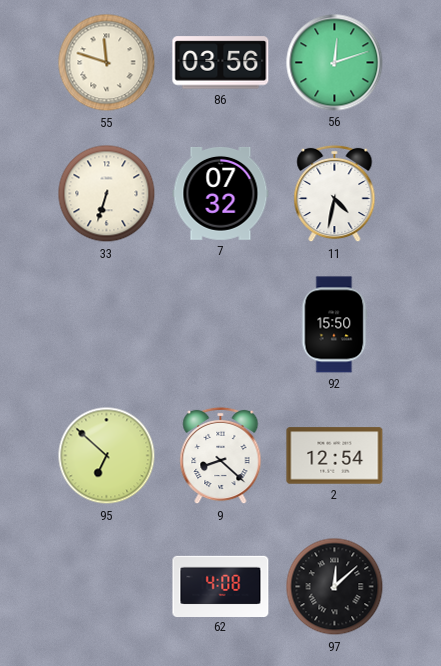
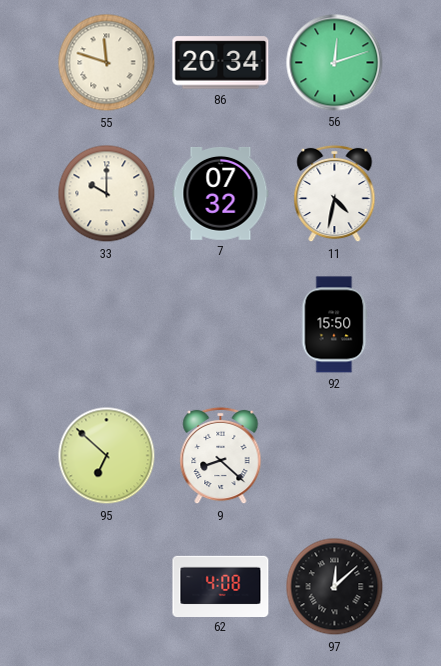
86: 03:56 -> 20:34
33: 6:33 -> 10:00
2: 12:54 -> none
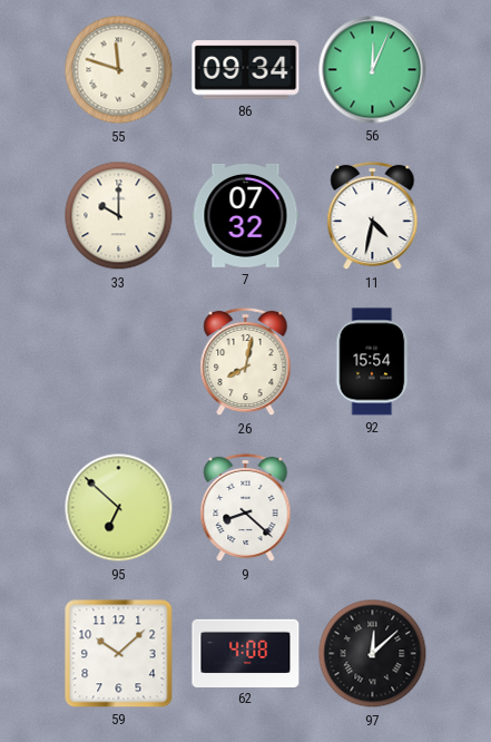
86: 20:34 -> 09:34
56: 12:12 -> 12:04
26: none -> 8:02
92: 15:50 -> 15:54
59: none -> 10:08
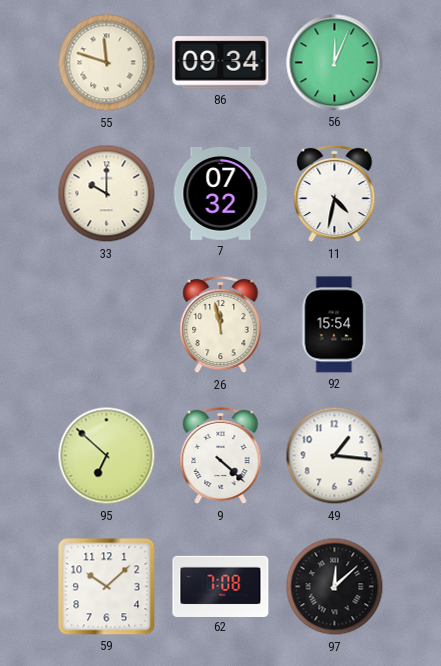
26: 8:02 -> 11:58
9: 8:22 -> 4:22
49: none -> 1:16
62: 4:08 -> 7:08
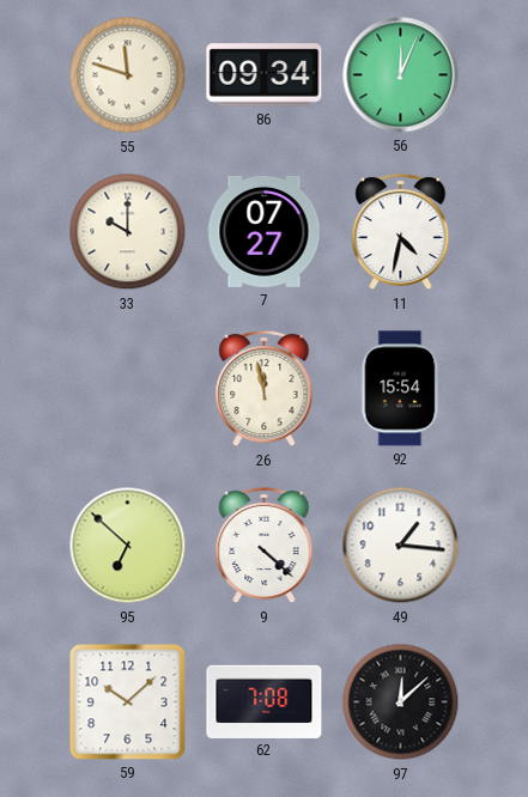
7: 07:32 -> 07:27
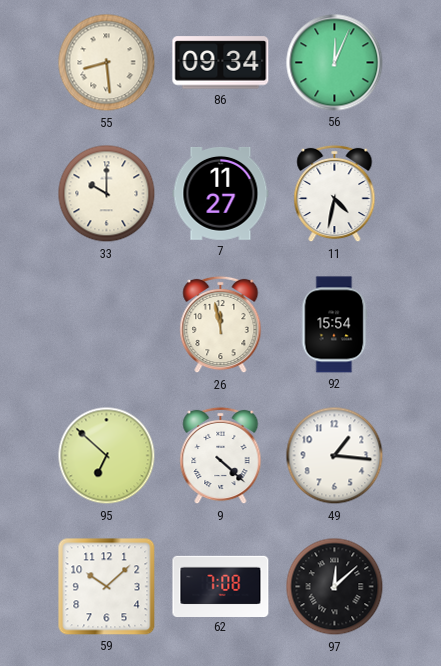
55: 11:48 -> 8:29
7: 07:27 -> 11:27
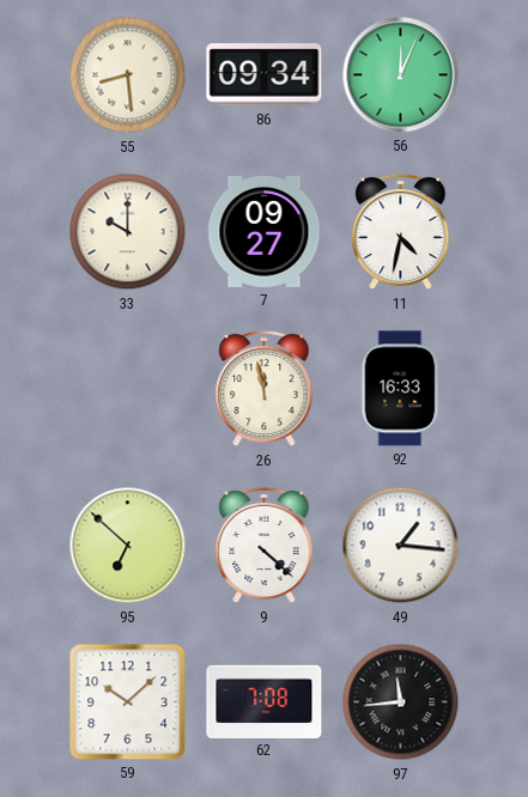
7: 11:27 -> 09:27
92: 15:54 -> 16:33
97: 12:08 -> 11:44
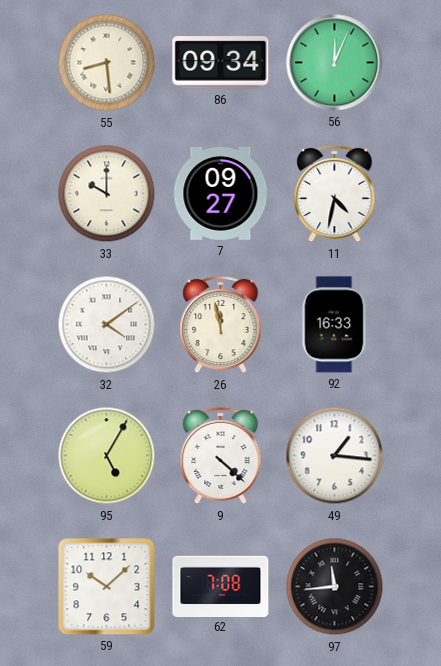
32: none -> 4:09
95: 6:52 -> 5:05
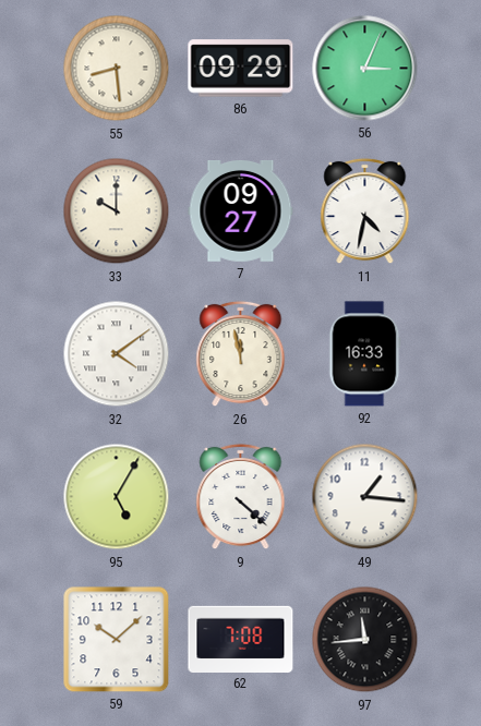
86: 09:34 -> 09:29
56: 12:04 -> 3:04
